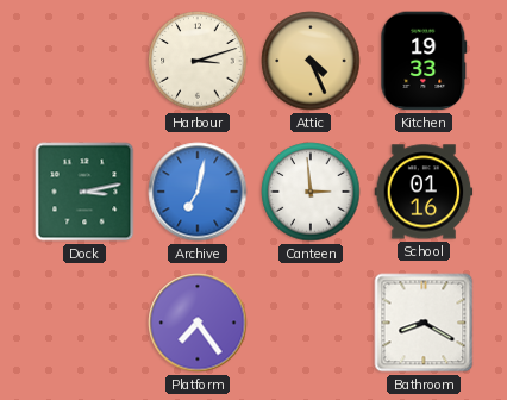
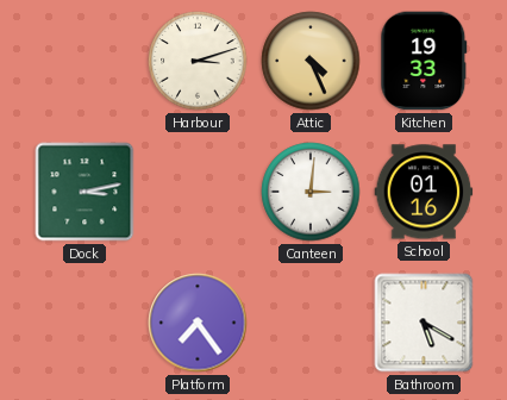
Archive: 7:02 -> none
Canteen: 2:59 -> 3:01
Bathroom: 8:20 -> 5:20
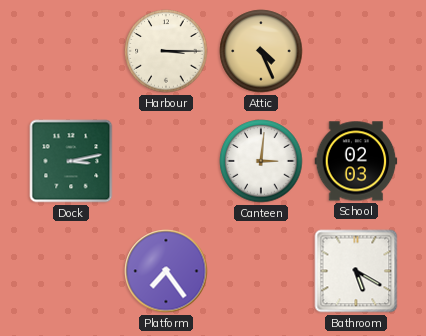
Harbour: 3:12 -> 3:15
Kitchen: 19:33 -> none
School: 01:16 -> 02:03
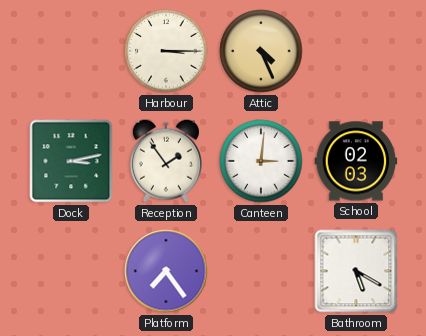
Reception: none -> 1:54
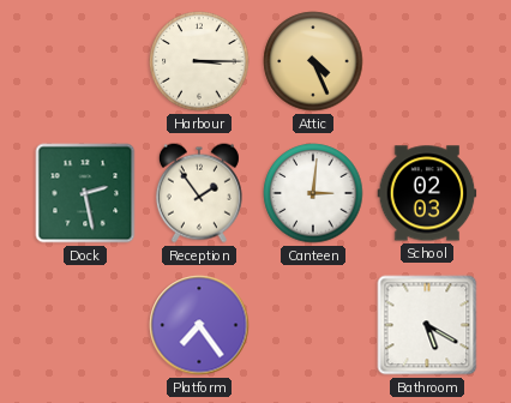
Dock: 3:13 -> 2:28
